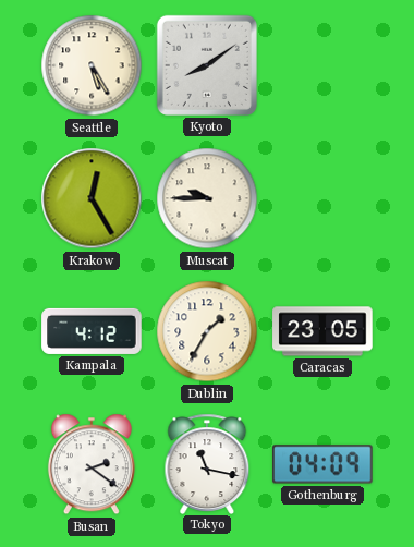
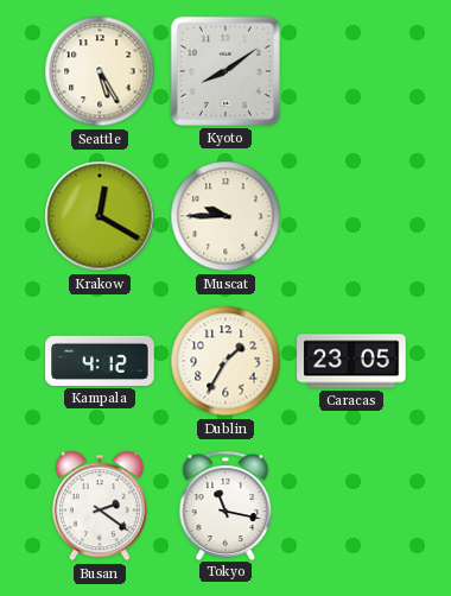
Krakow: 12:25 -> 12:20
Gothenburg: 04:09 -> none
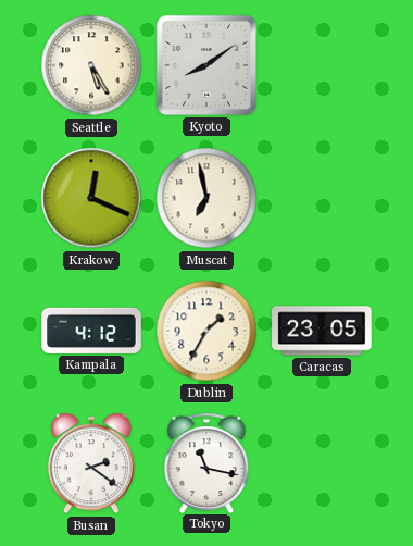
Krakow: 12:20 -> 12:19
Muscat: 9:45 -> 6:58
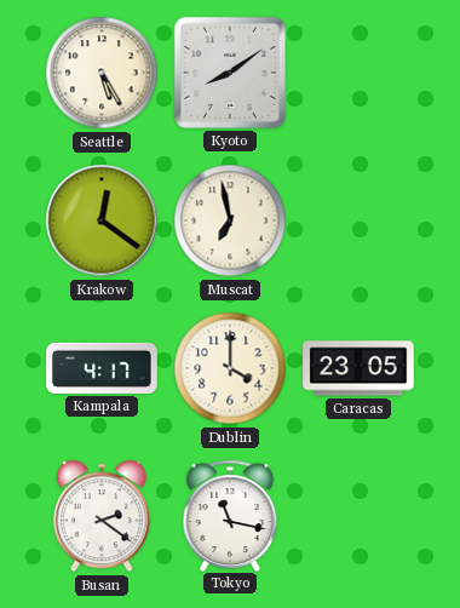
Krakow: 12:19 -> 12:21
Kampala: 4:12 -> 4:17
Dublin: 1:35 -> 4:00
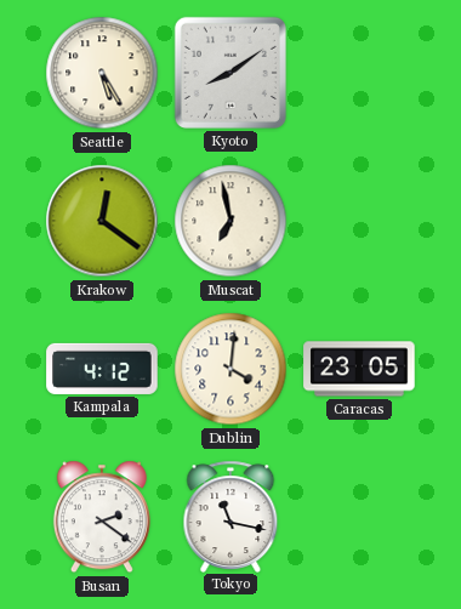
Kampala: 4:17 -> 4:12
Dublin: 4:00 -> 4:01
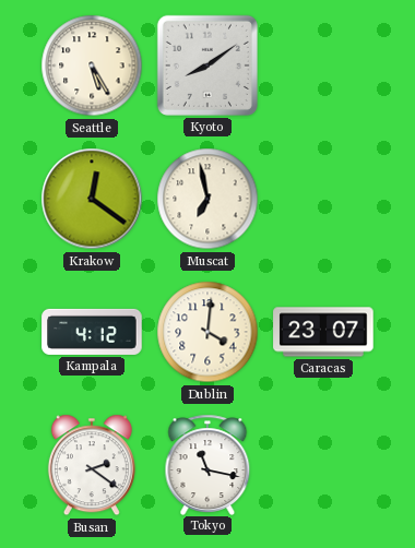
Caracas: 23:05 -> 23:07
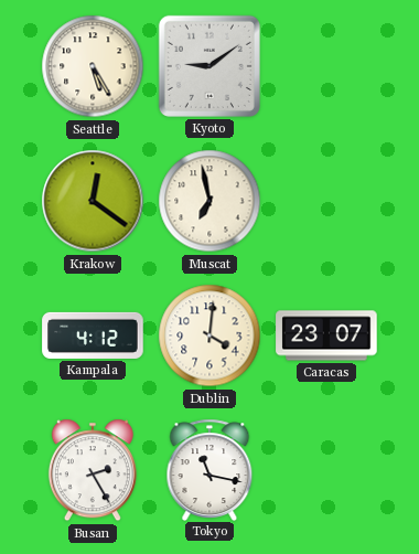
Kyoto: 8:09 -> 9:09
Busan: 2:21 -> 2:25
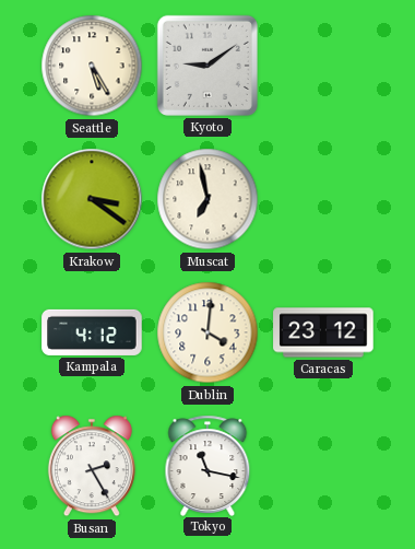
Krakow: 12:21 -> 3:21
Caracas: 23:07 -> 23:12
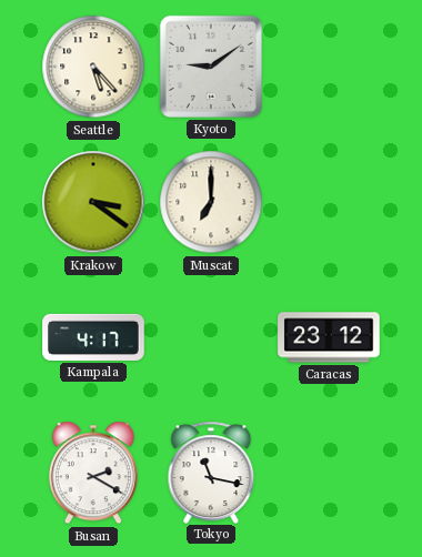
Seattle: 5:25 -> 5:23
Muscat: 6:58 -> 7:00
Kampala: 4:12 -> 4:17
Dublin: 4:01 -> none
Busan: 2:25 -> 2:20
